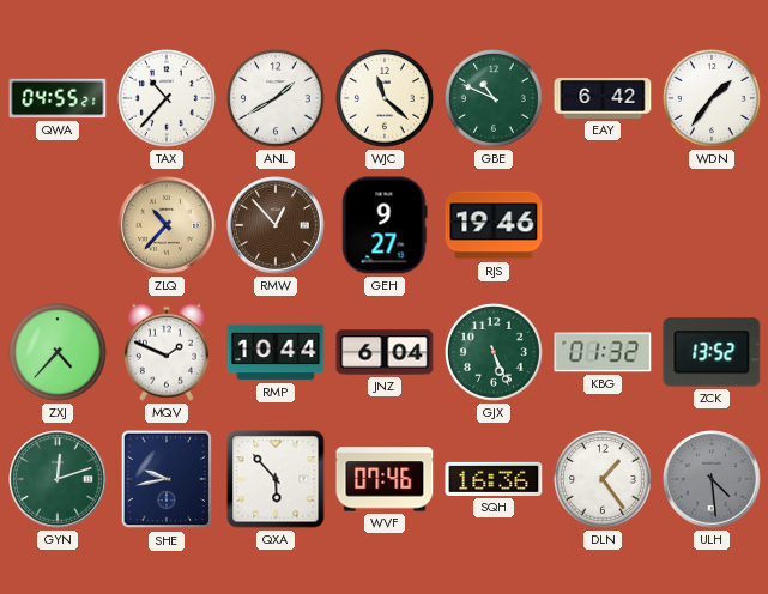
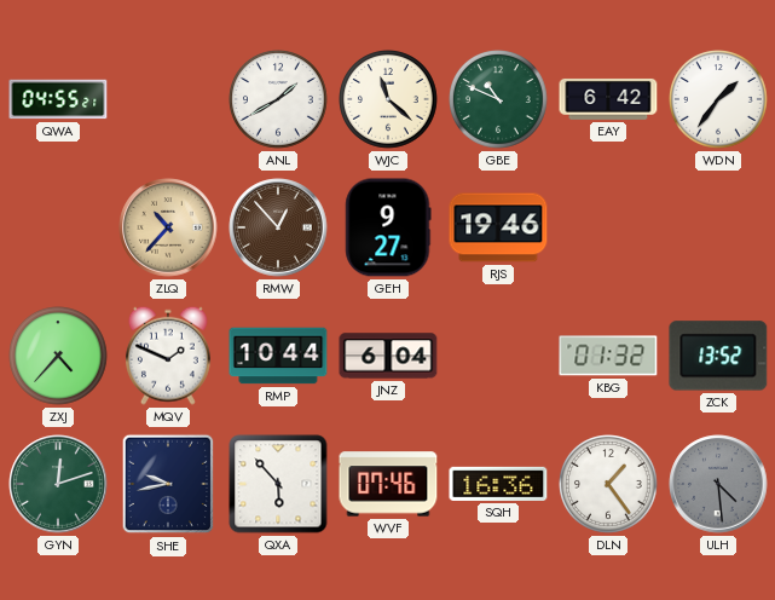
TAX: 10:37 -> none
GJX: 5:26 -> none
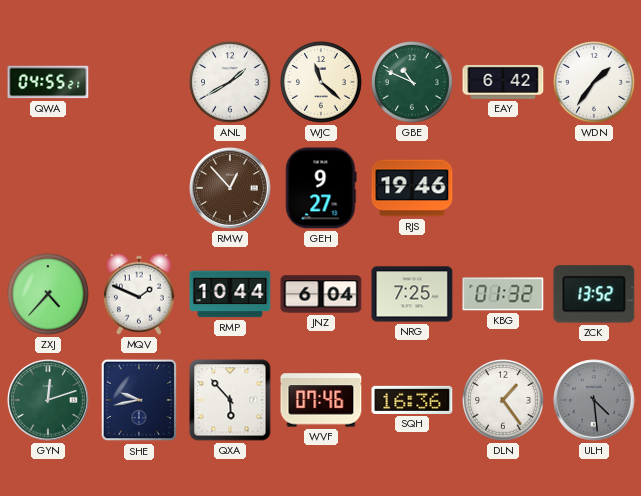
ZLQ: 10:37 -> none
NRG: none -> 7:25
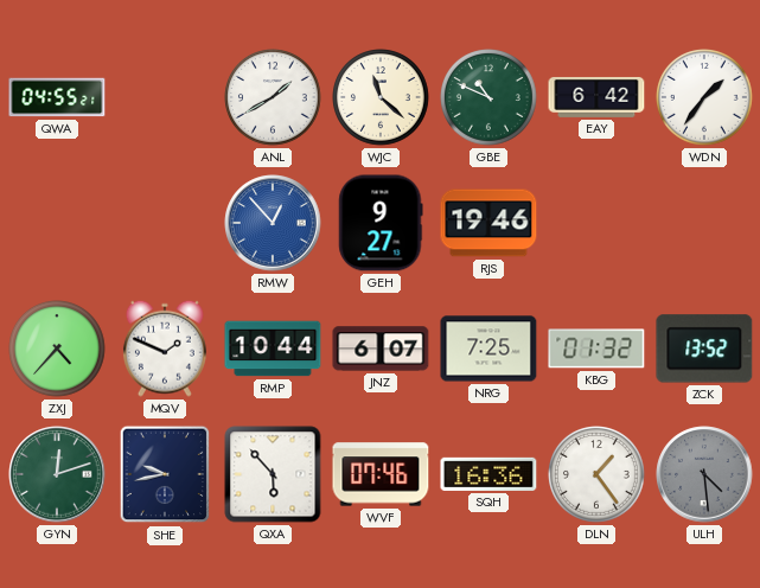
RMW dial: brown -> blue
JNZ: 6:04 -> 6:07
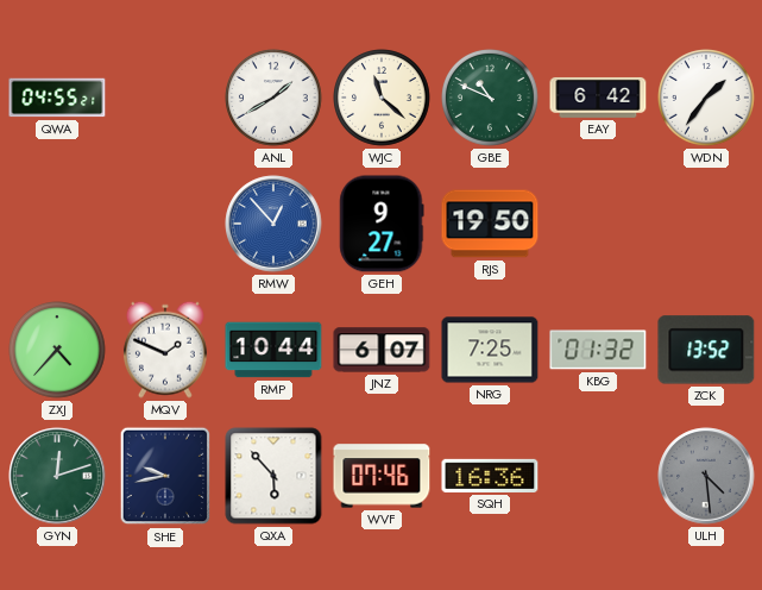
RJS: 19:46 -> 19:50
DLN: 1:24 -> none
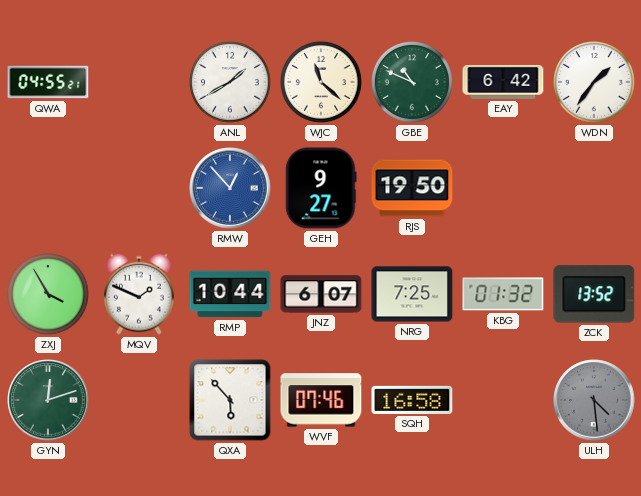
ZXJ: 4:37 -> 3:55
SHE: 9:43 -> none
SQH: 16:36 -> 16:58
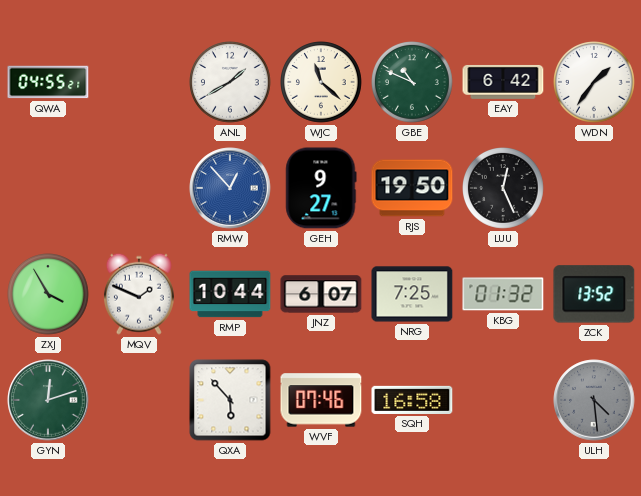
LUU: none -> 12:26
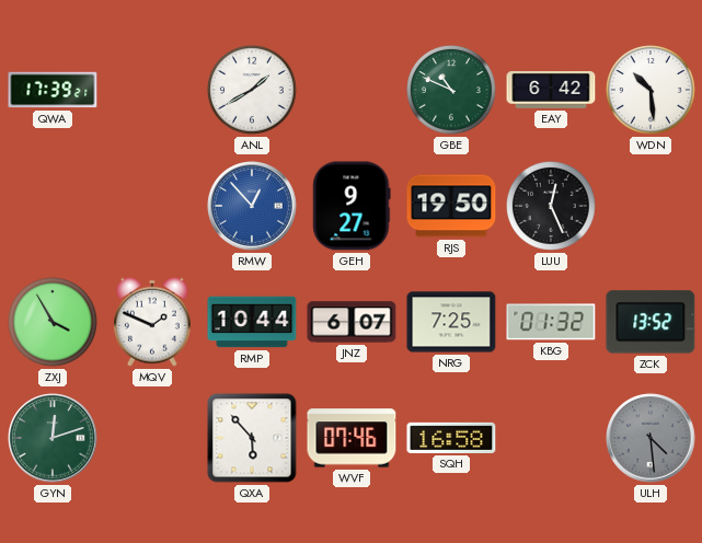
QWA: 04:55 -> 17:39
WJC: 11:22 -> none
WDN: 1:36 -> 10:29
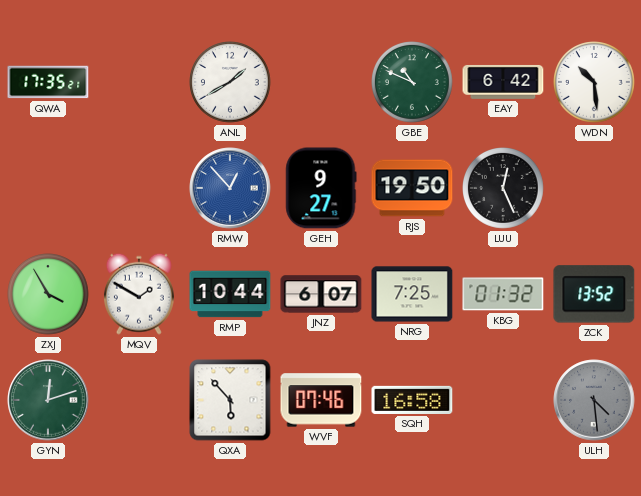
QWA: 17:39 -> 17:35
MQV: 1:49 -> 1:50
